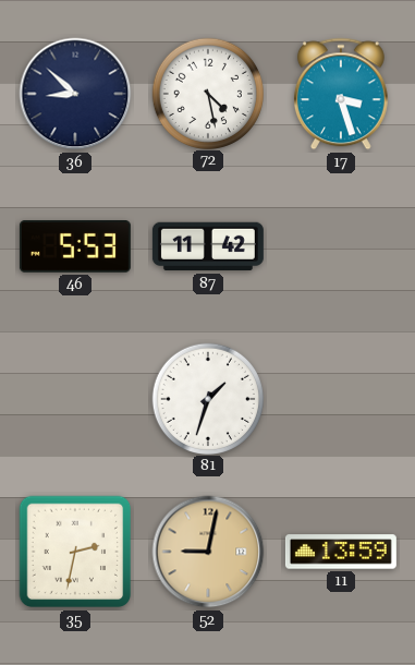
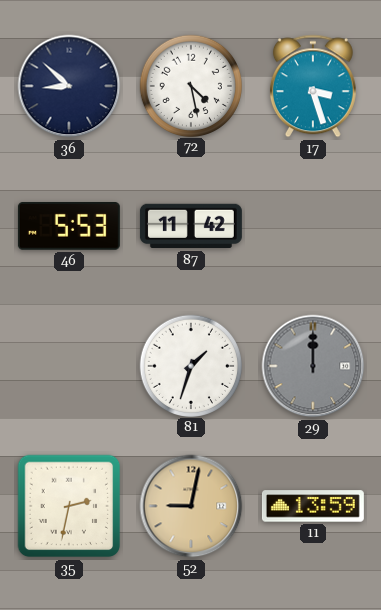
29: none -> 12:00
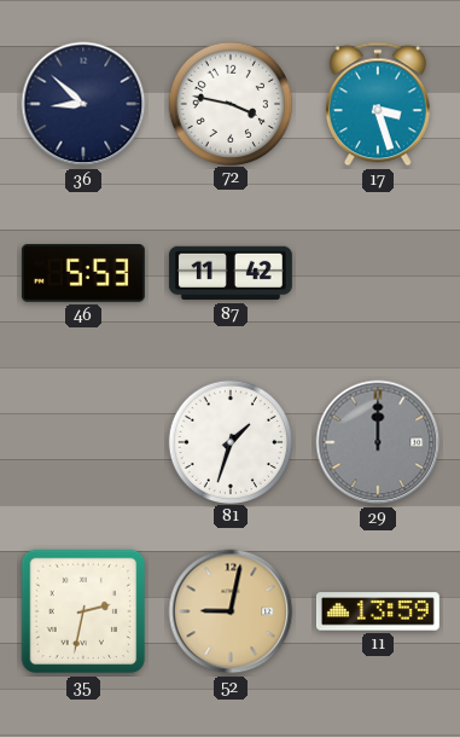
72: 4:28 -> 3:47
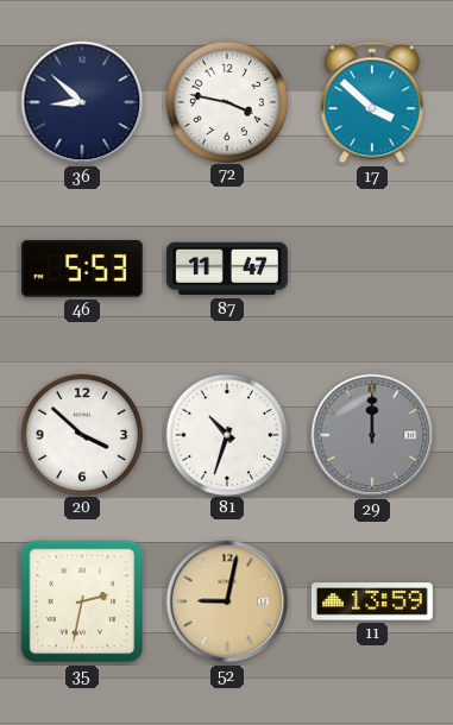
17: 3:27 -> 3:52
87: 11:42 -> 11:47
20: none -> 3:52
81: 1:33 -> 10:33
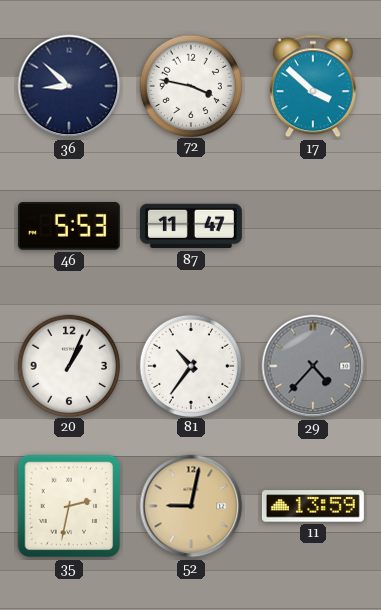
20: 3:52 -> 1:04
81: 10:33 -> 10:36
29: 12:00 -> 4:37
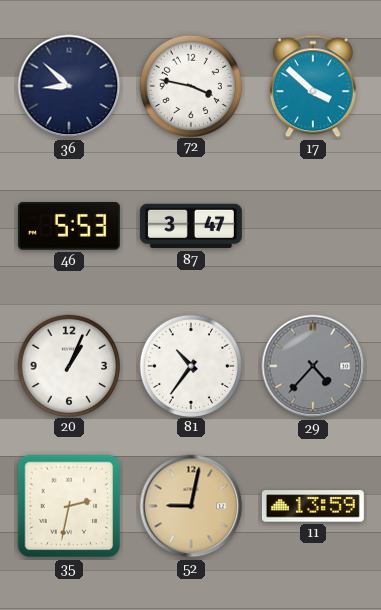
87: 11:47 -> 3:47
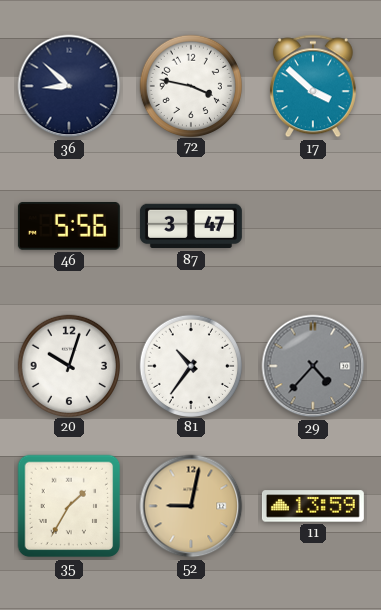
46: 5:53 -> 5:56
20: 1:04 -> 10:03
35: 2:32 -> 1:35
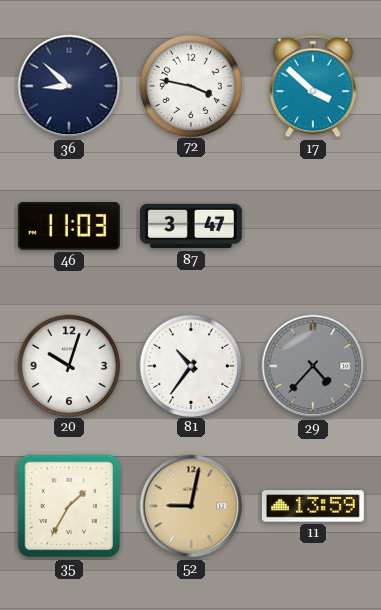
46: 5:56 -> 11:03
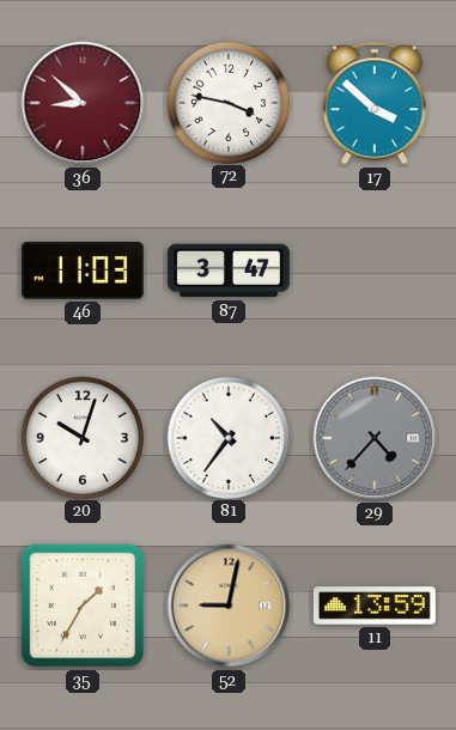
36 dial: navy -> burgundy
